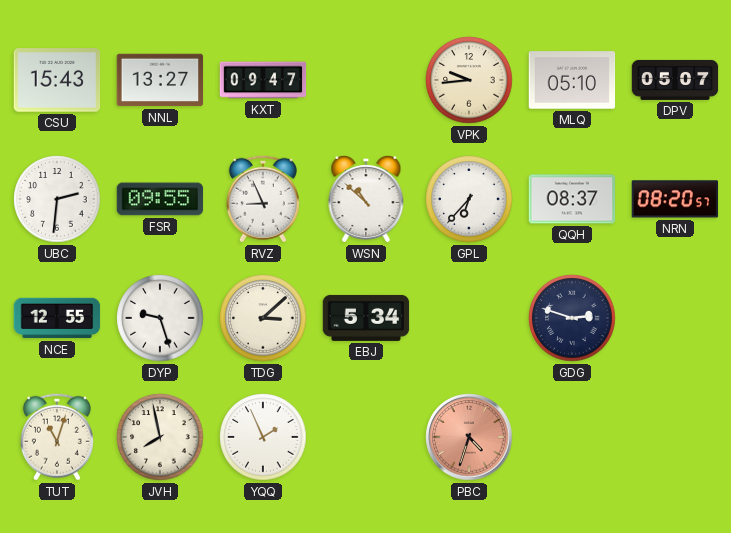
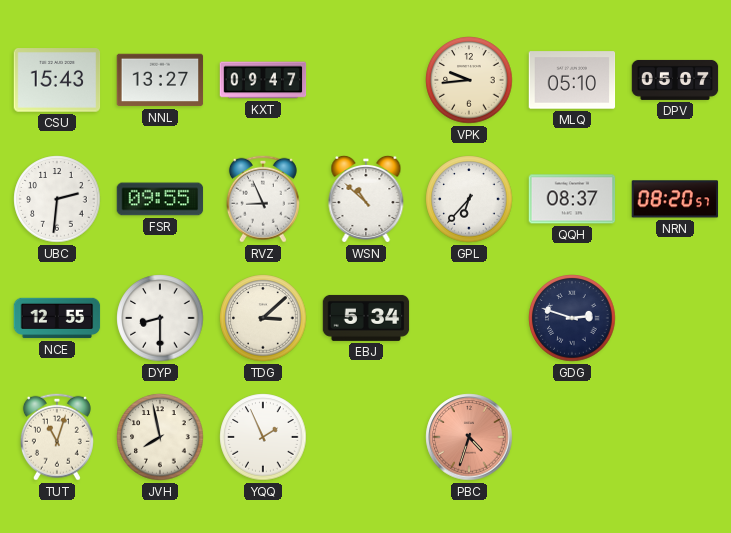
DYP: 9:27 -> 8:30
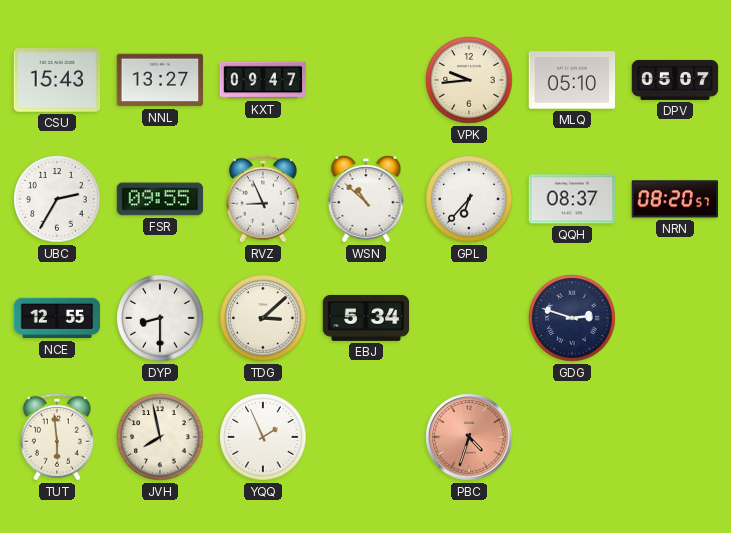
UBC: 2:31 -> 2:35
TUT: 11:03 -> 5:59
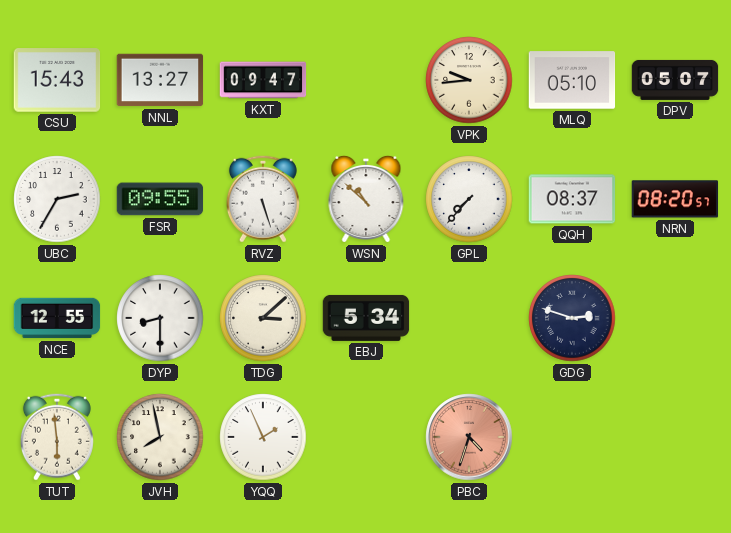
RVZ: 8:56 -> 5:27
GPL: 6:37 -> 7:37
